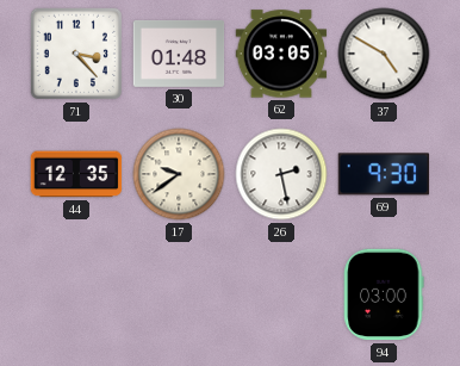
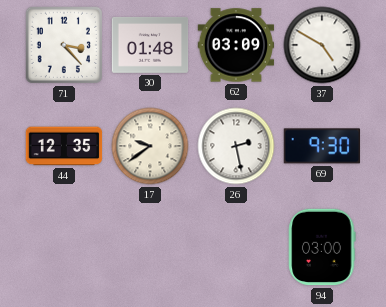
62: 03:05 -> 03:09
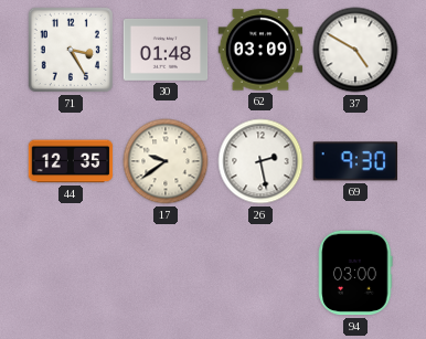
71: 3:23 -> 3:25
